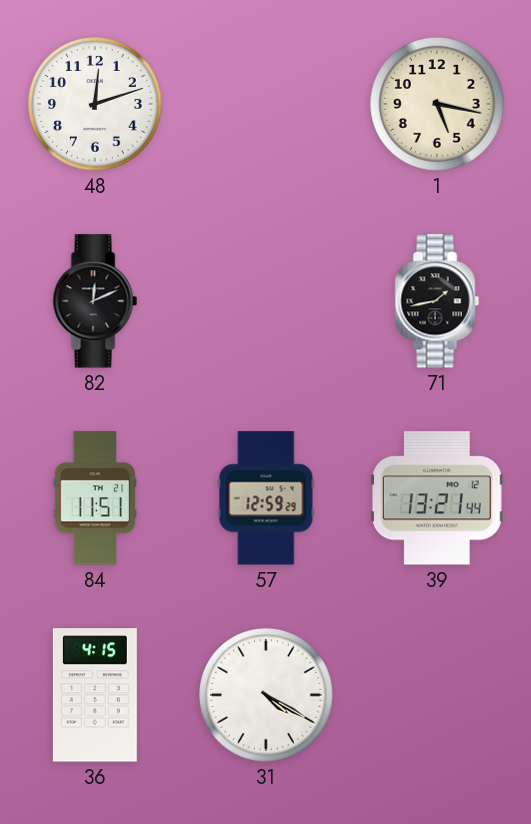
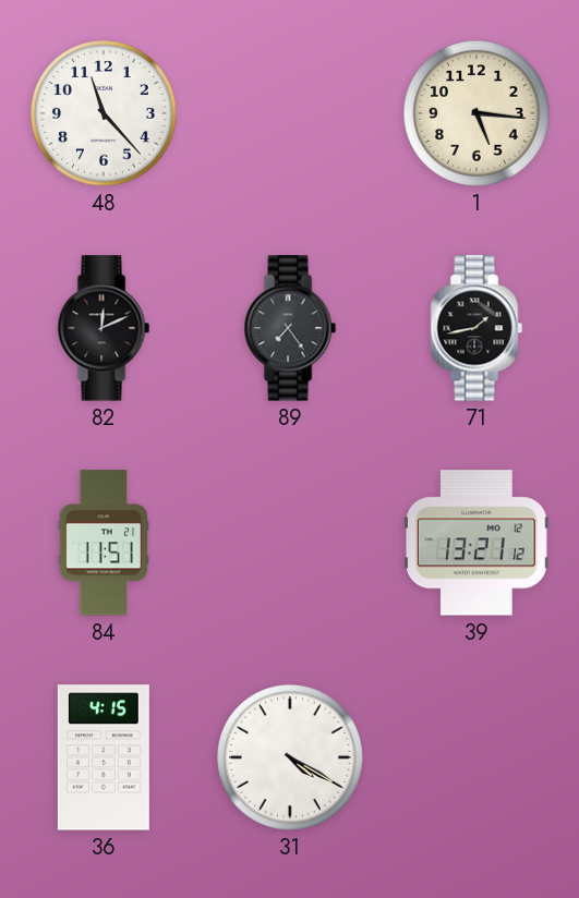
48: 12:12 -> 11:23
1: 5:17 -> 5:16
89: none -> 7:24
57: 12:59 -> none
39: 13:21:44 -> 13:21:12
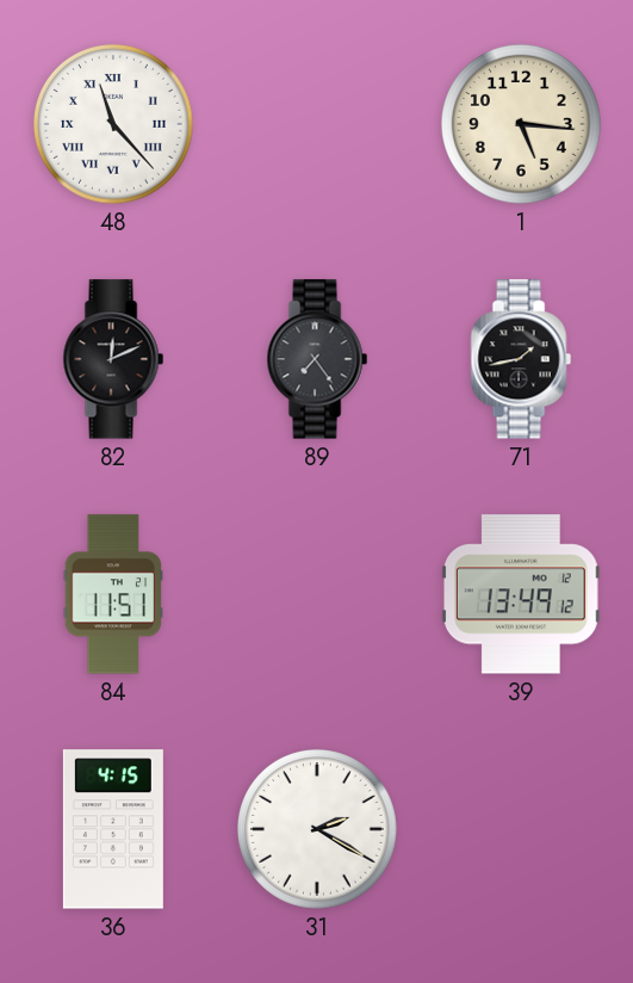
48 numerals: Arabic -> Roman
39: 13:21 -> 13:49
31: 4:20 -> 2:20
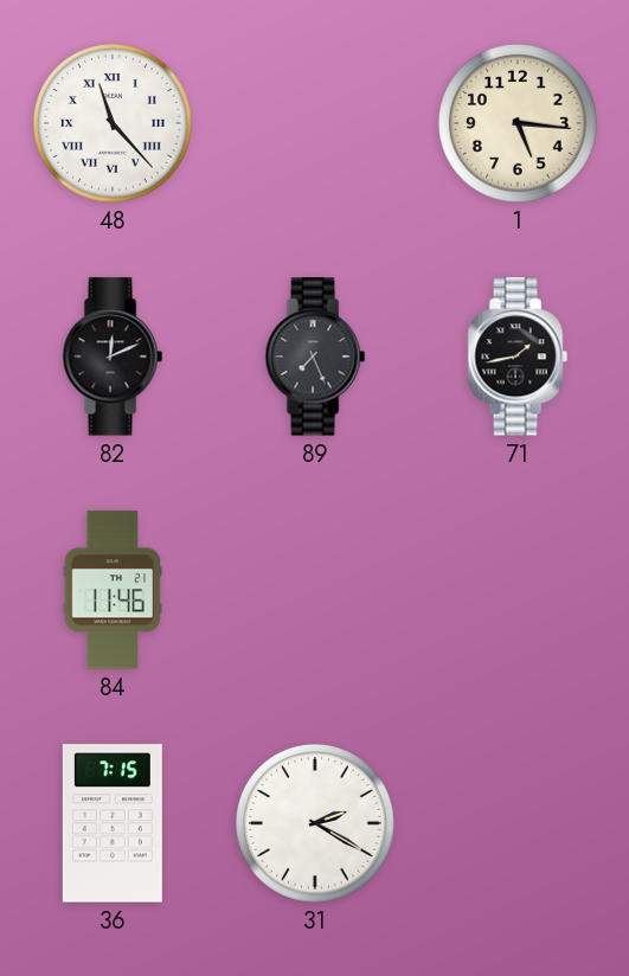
89: 7:24 -> 7:26
84: 11:51 -> 11:46
39: 13:49 -> none
36: 4:15 -> 7:15
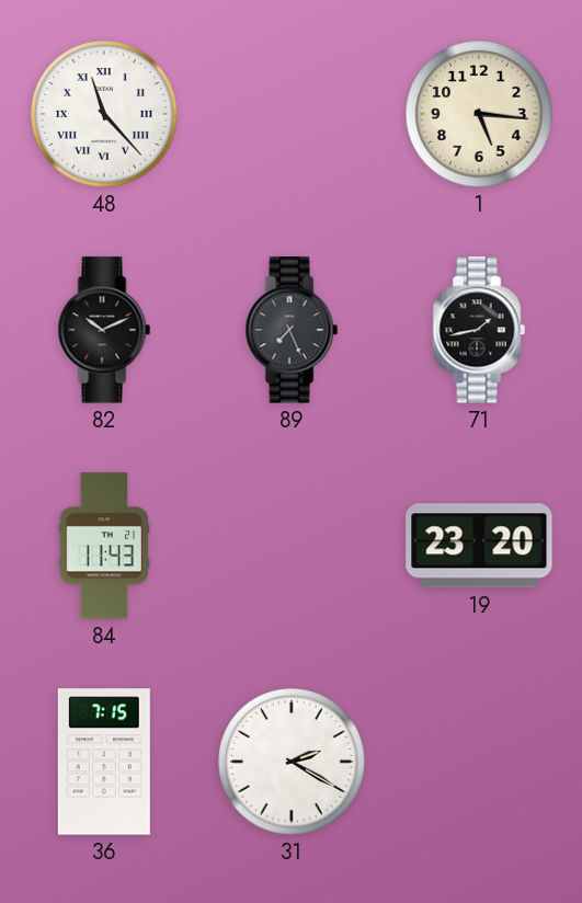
82: 12:11 -> 10:11
84: 11:46 -> 11:43
19: none -> 23:20
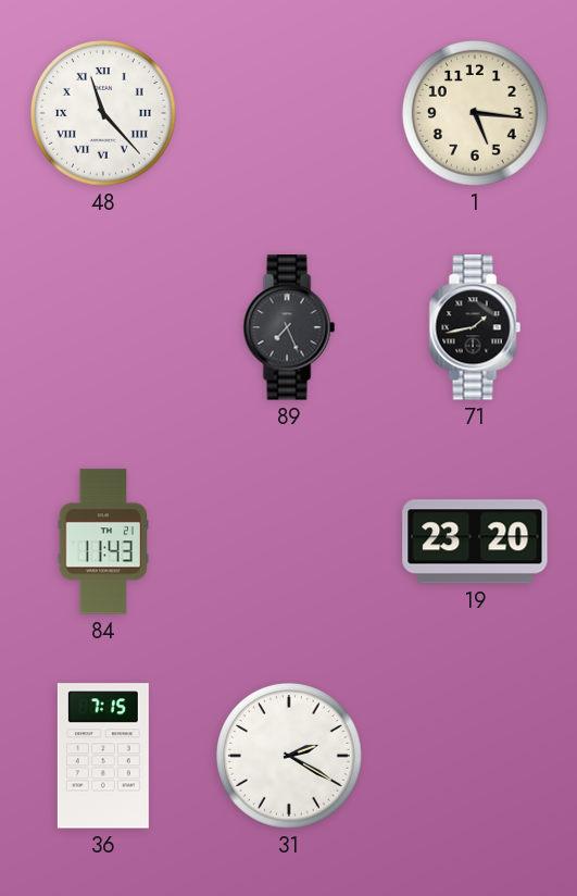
82: 10:11 -> none
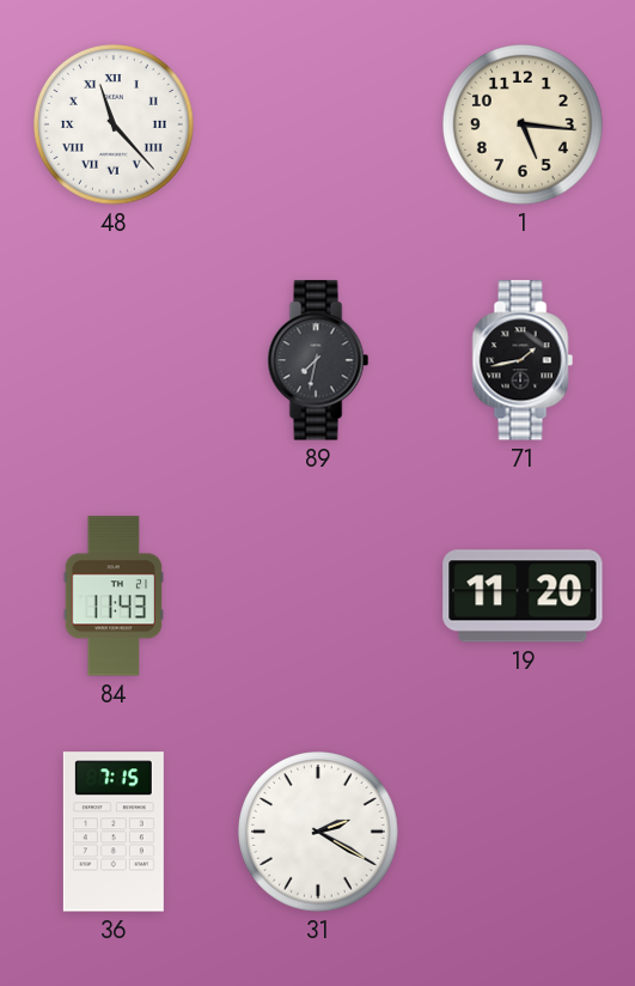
89: 7:26 -> 7:32
19: 23:20 -> 11:20
